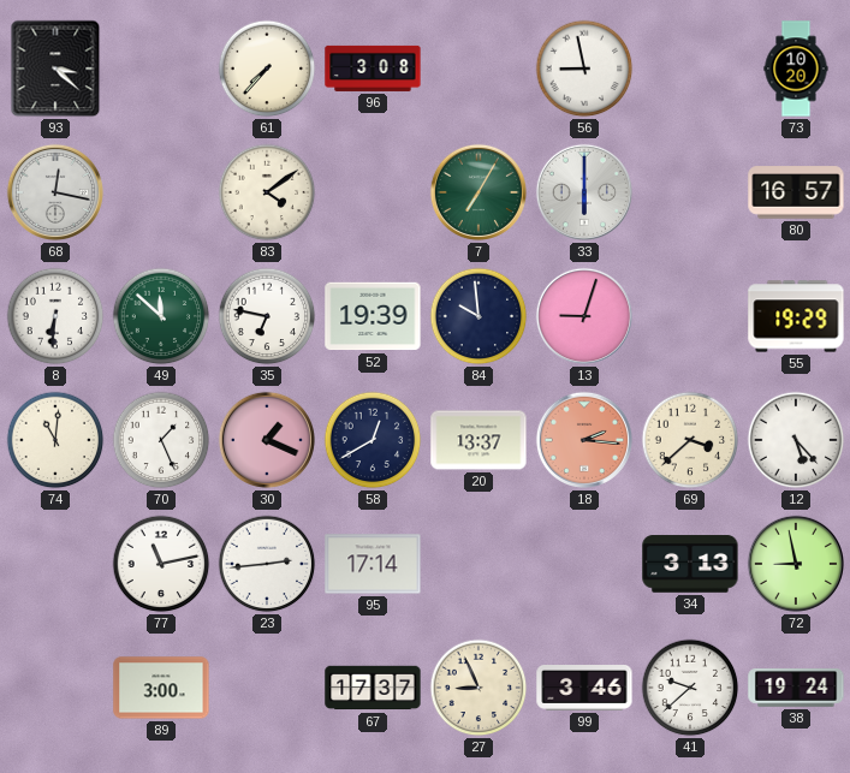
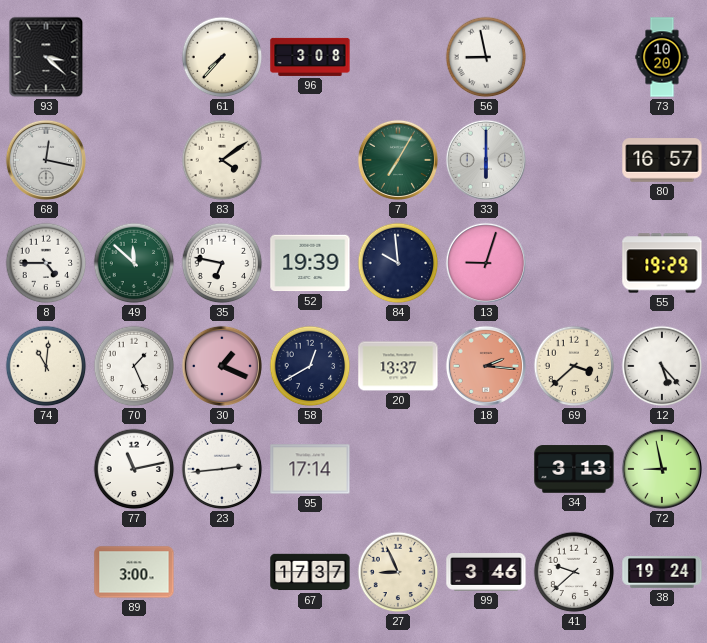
8: 6:31 -> 4:45
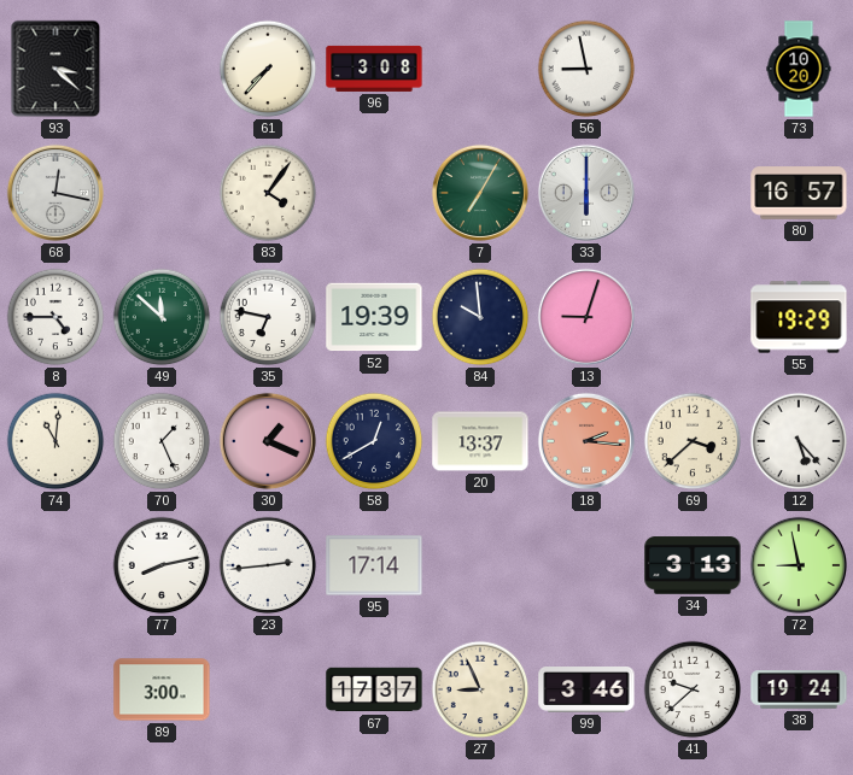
83: 4:09 -> 4:06
77: 11:13 -> 8:13
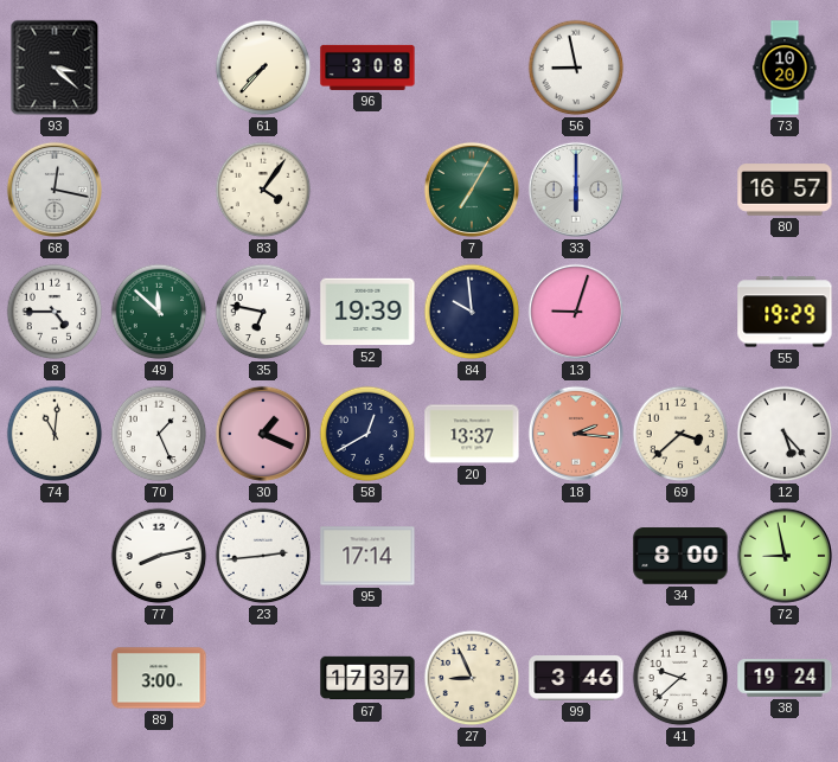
34: 3:13 -> 8:00
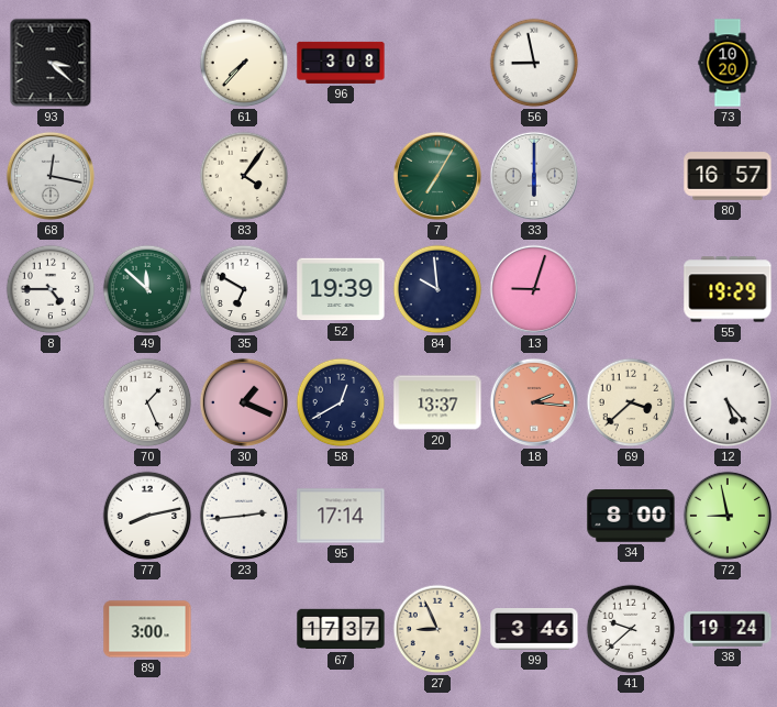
35: 6:47 -> 6:50
74: 11:01 -> none
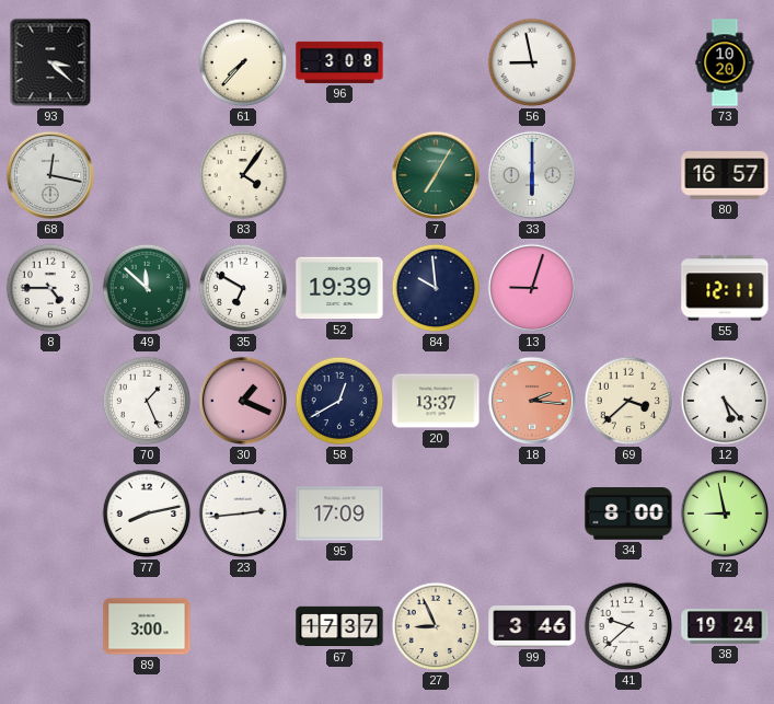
55: 19:29 -> 12:11
95: 17:14 -> 17:09
